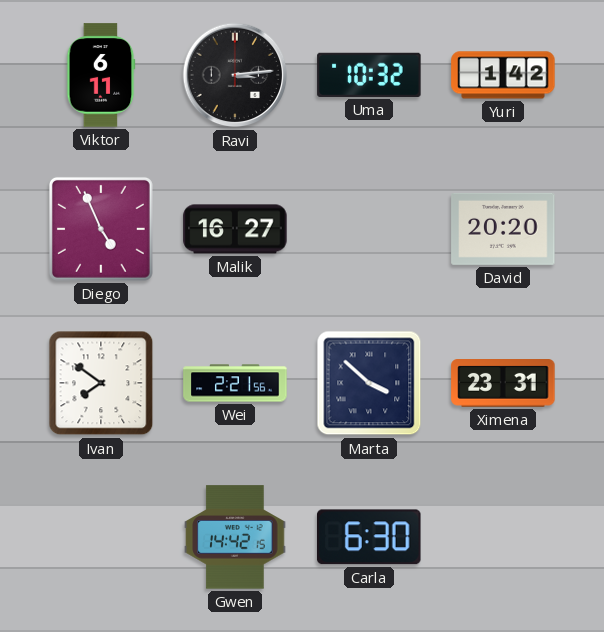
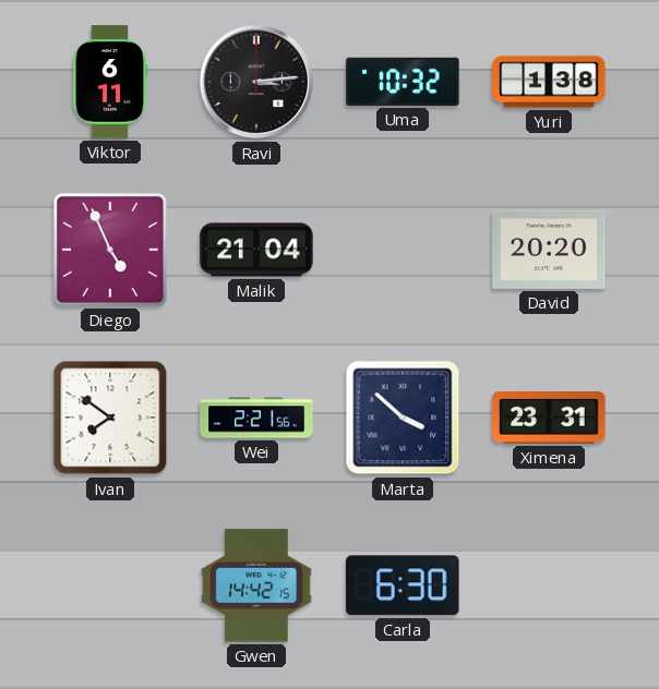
Yuri: 1:42 -> 1:38
Malik: 16:27 -> 21:04
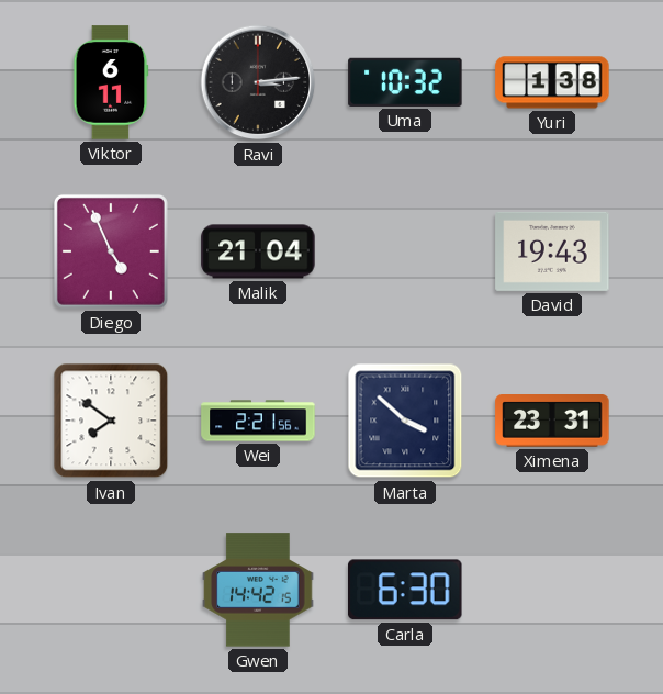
David: 20:20 -> 19:43
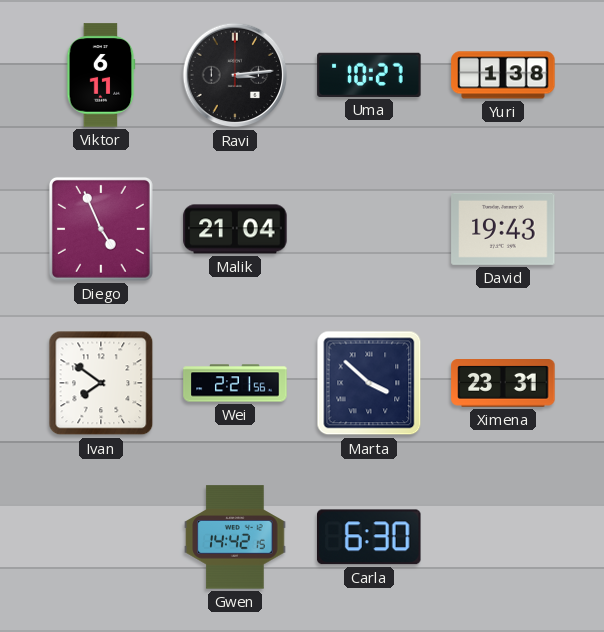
Uma: 10:32 -> 10:27
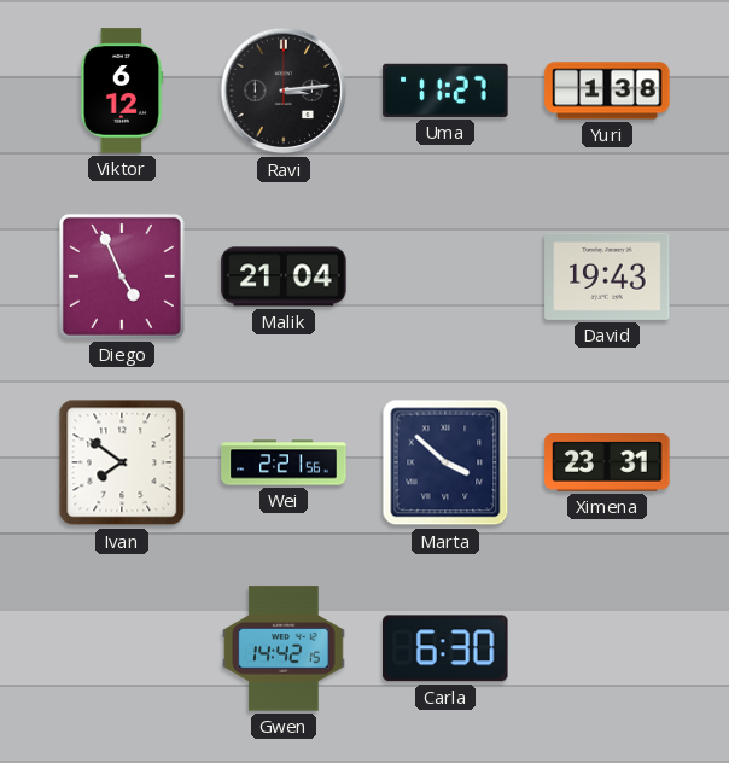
Viktor: 6:11 -> 6:12
Uma: 10:27 -> 11:27
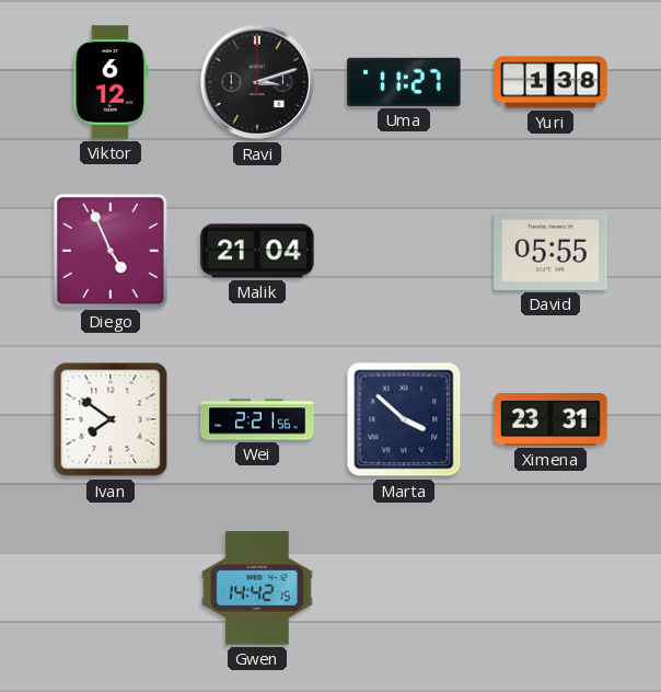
Ravi: 3:14 -> 3:12
David: 19:43 -> 05:55
Carla: 6:30 -> none
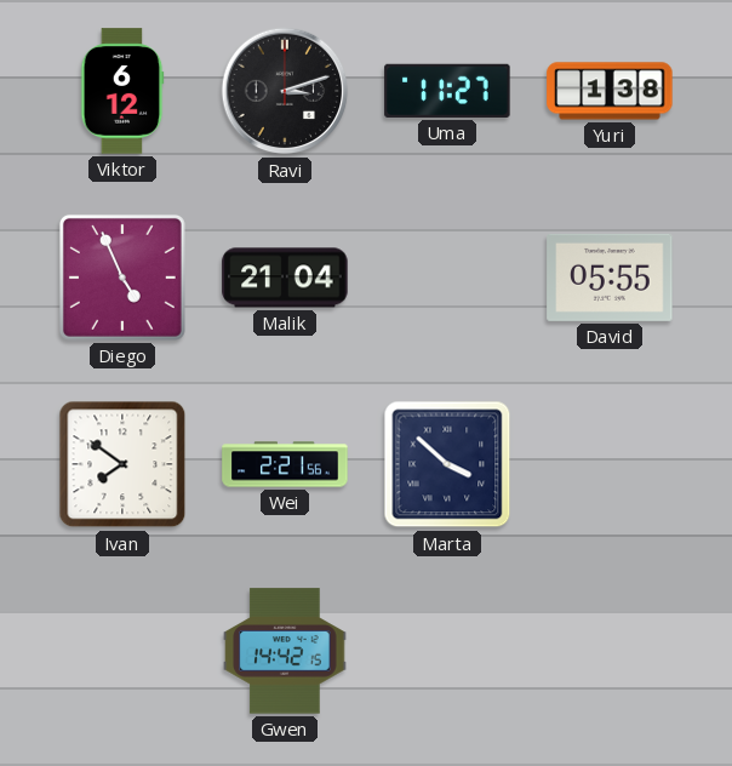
Ximena: 23:31 -> none
